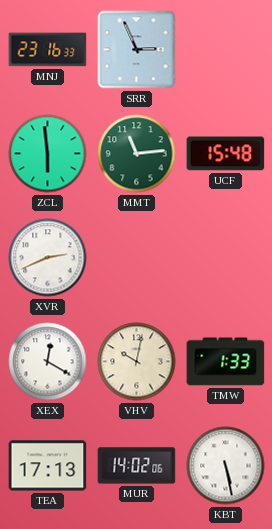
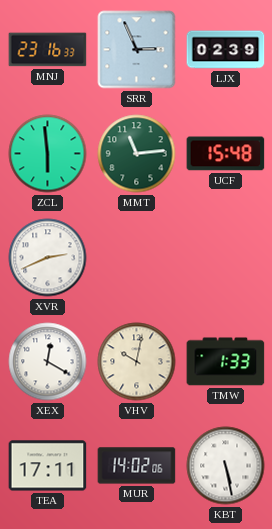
LJX: none -> 02:39
TEA: 17:13 -> 17:11
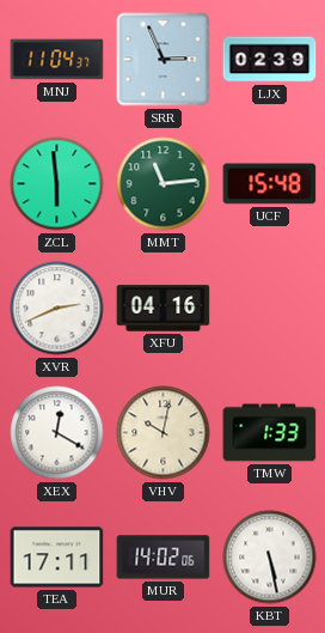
MNJ: 23:16 -> 11:04
XFU: none -> 04:16
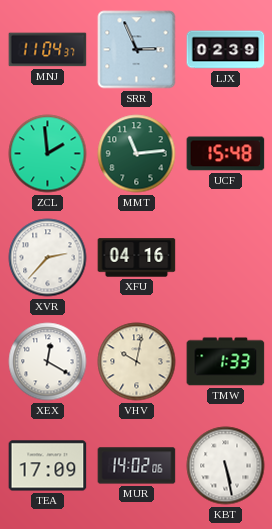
ZCL: 5:59 -> 1:59
XVR: 2:41 -> 2:37
TEA: 17:11 -> 17:09
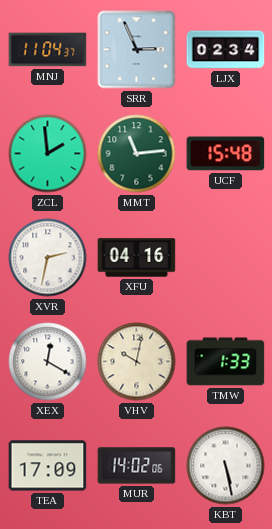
LJX: 02:39 -> 02:34
XVR: 2:37 -> 2:32
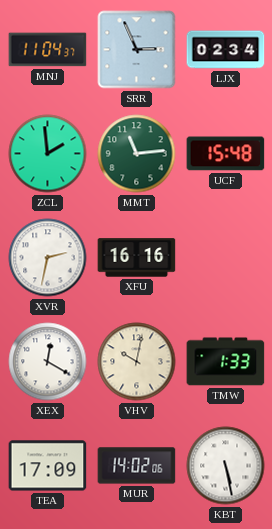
XFU: 04:16 -> 16:16
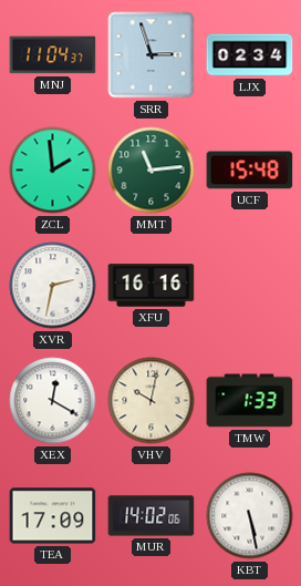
SRR: 2:56 -> 2:57
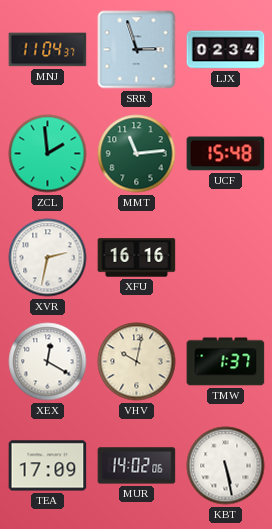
TMW: 1:33 -> 1:37
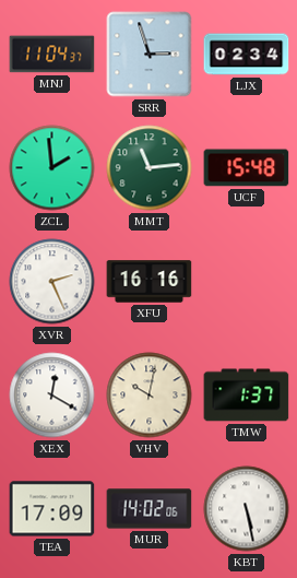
XVR: 2:32 -> 2:26
